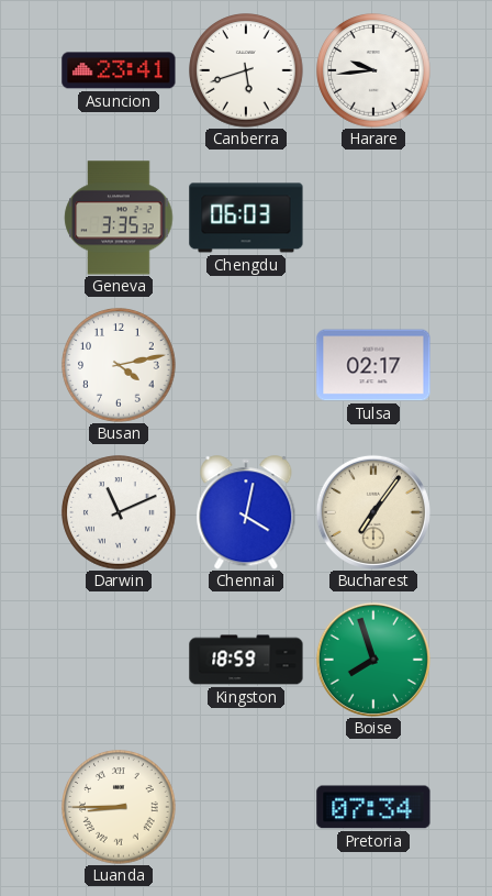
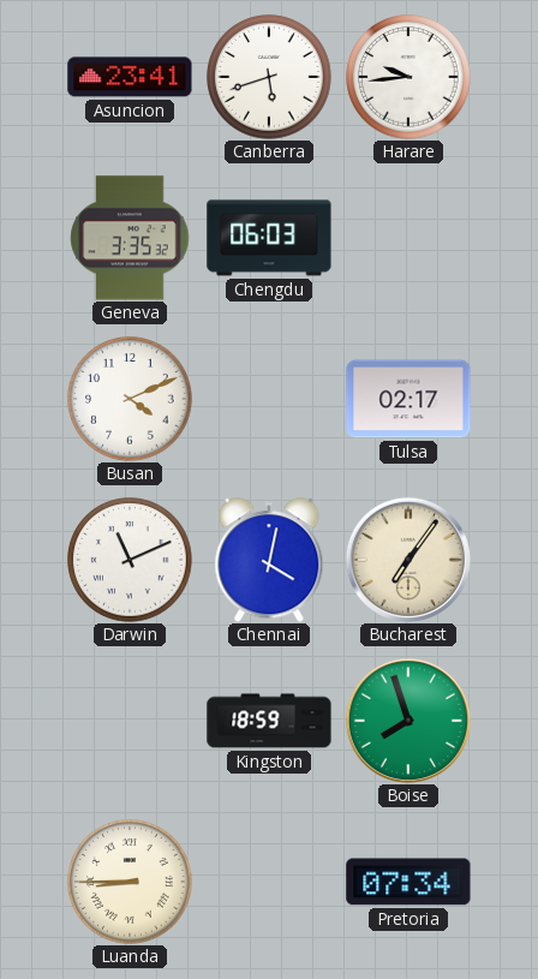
Busan: 4:13 -> 4:11
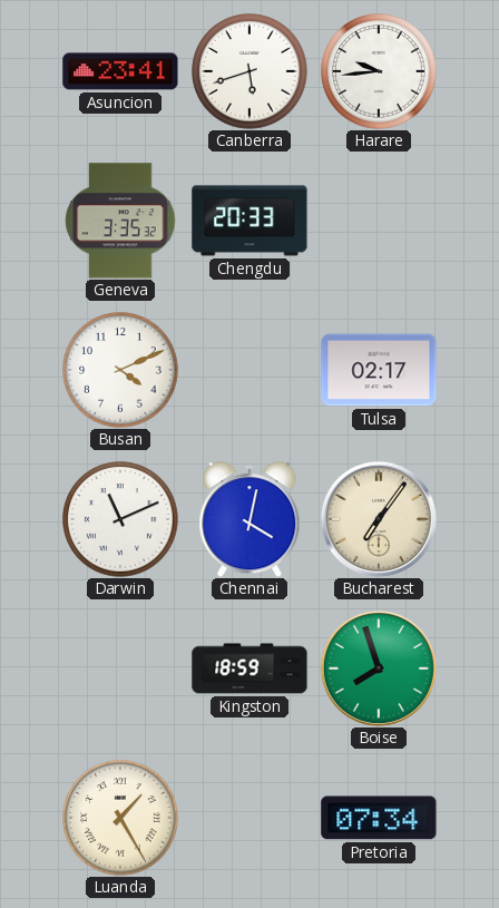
Chengdu: 06:03 -> 20:33
Luanda: 8:45 -> 1:25
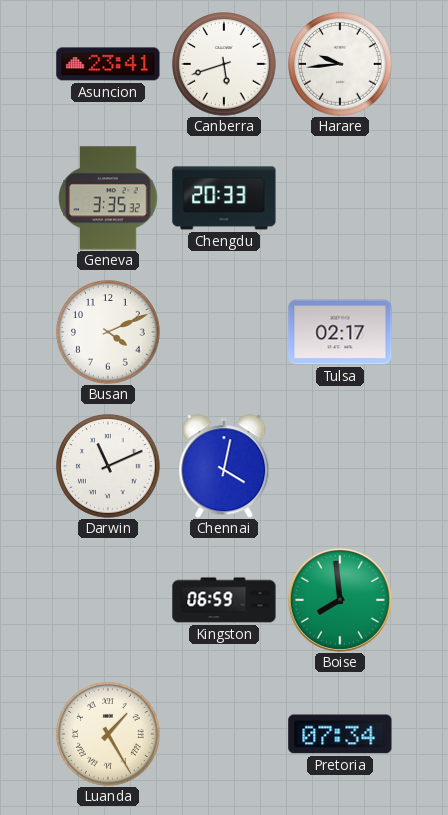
Bucharest: 7:06 -> none
Kingston: 18:59 -> 06:59
Boise: 7:57 -> 7:59
